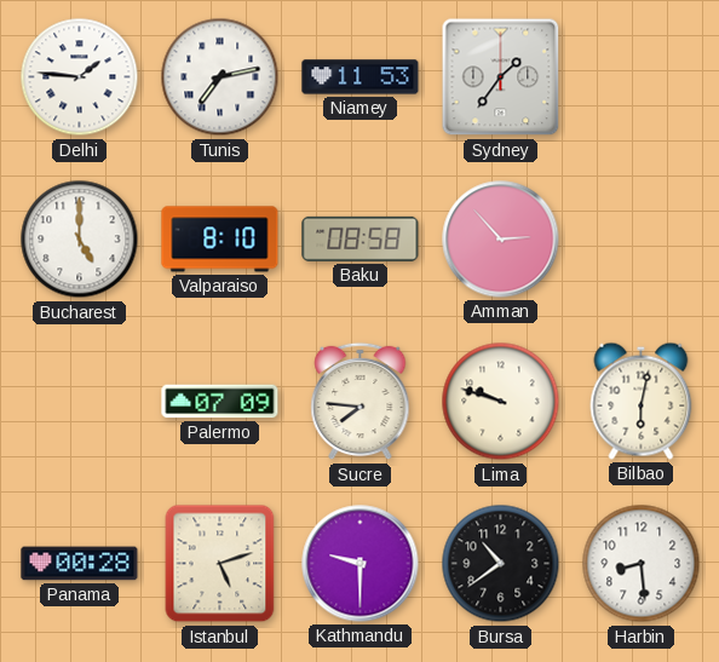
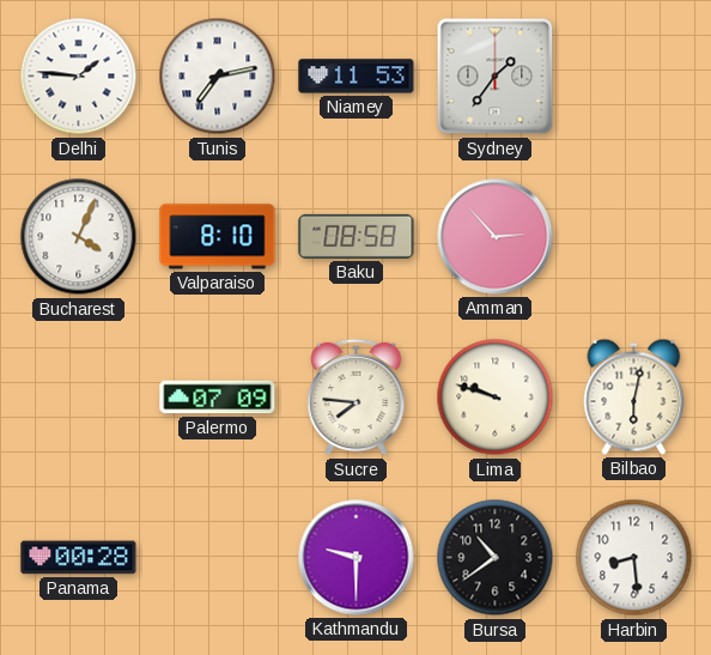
Bucharest: 5:00 -> 4:04
Istanbul: 5:12 -> none
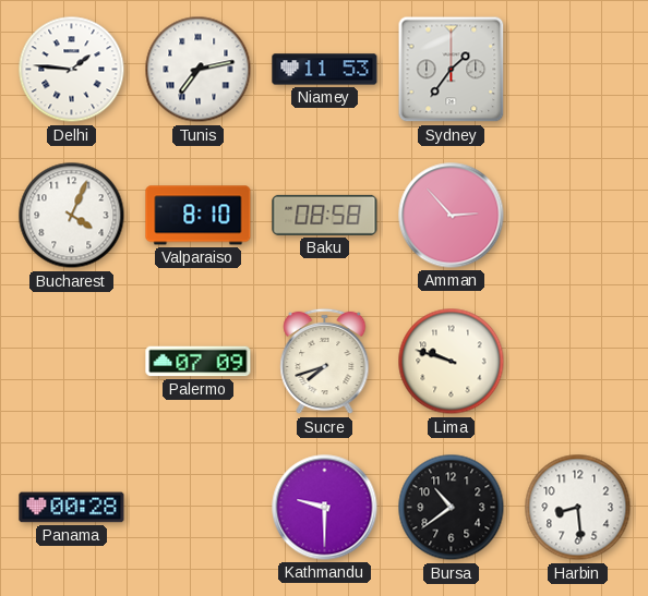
Sucre: 7:46 -> 7:42
Bilbao: 6:02 -> none
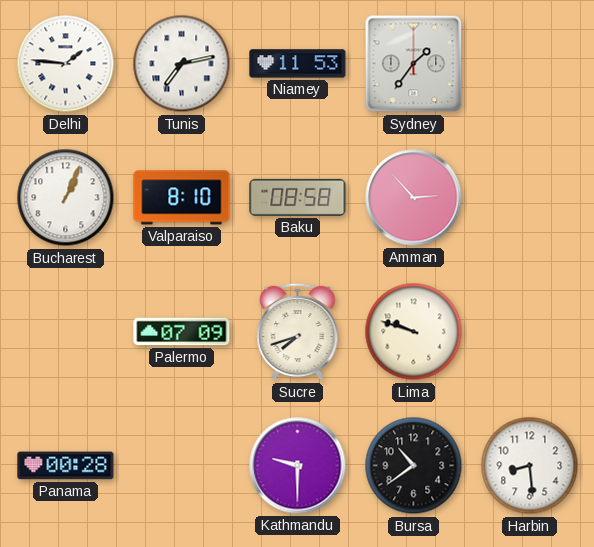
Bucharest: 4:04 -> 1:04
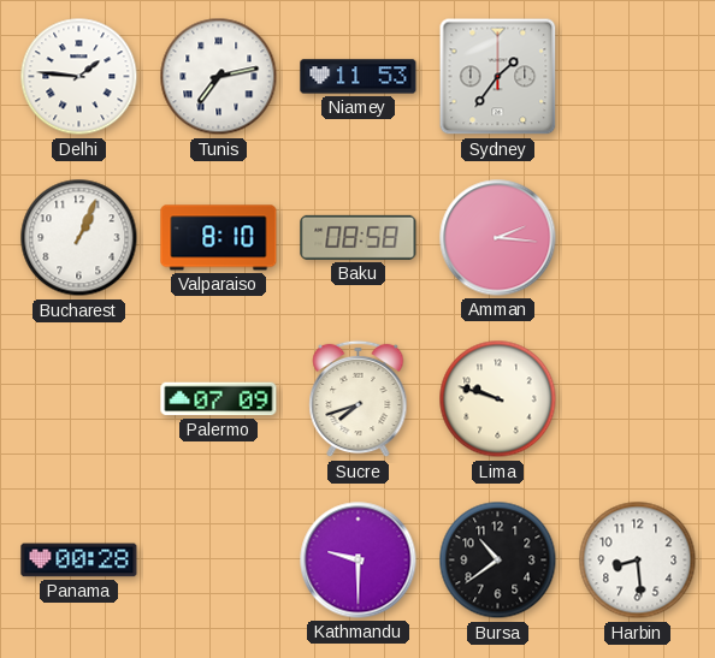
Amman: 2:53 -> 2:16
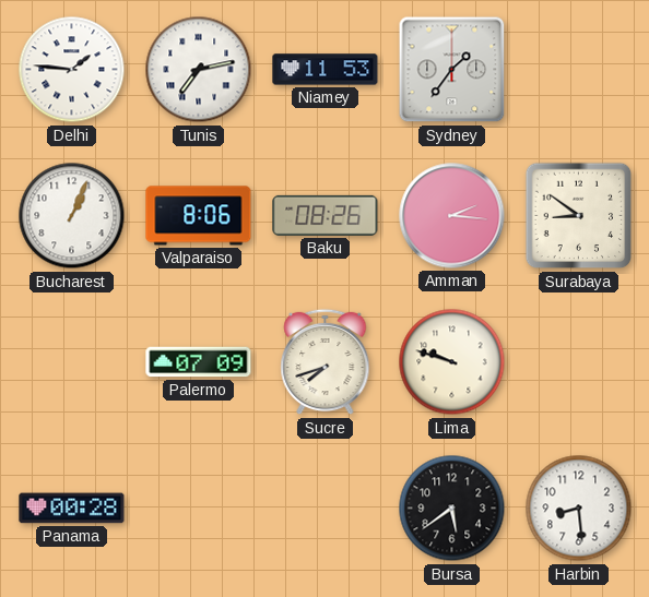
Valparaiso: 8:10 -> 8:06
Baku: 08:58 -> 08:26
Surabaya: none -> 8:51
Kathmandu: 9:30 -> none
Bursa: 10:39 -> 5:39
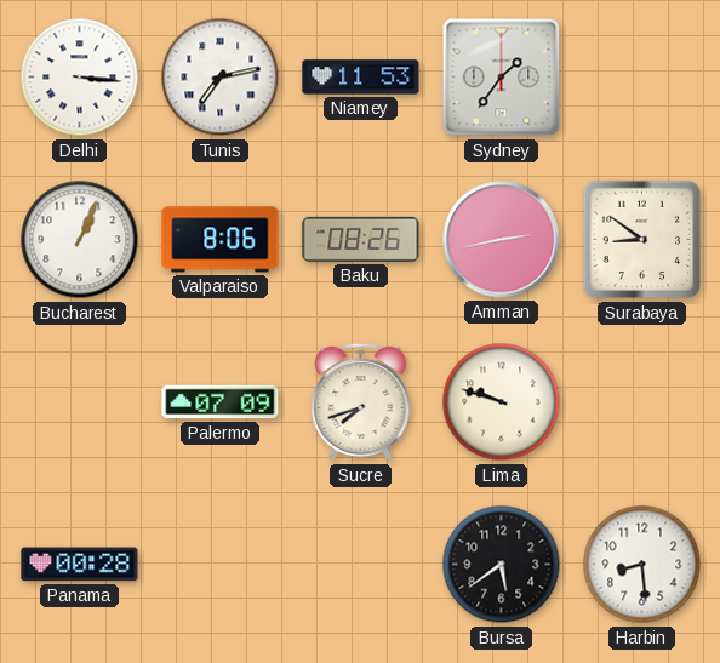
Delhi: 1:46 -> 3:16
Amman: 2:16 -> 2:43
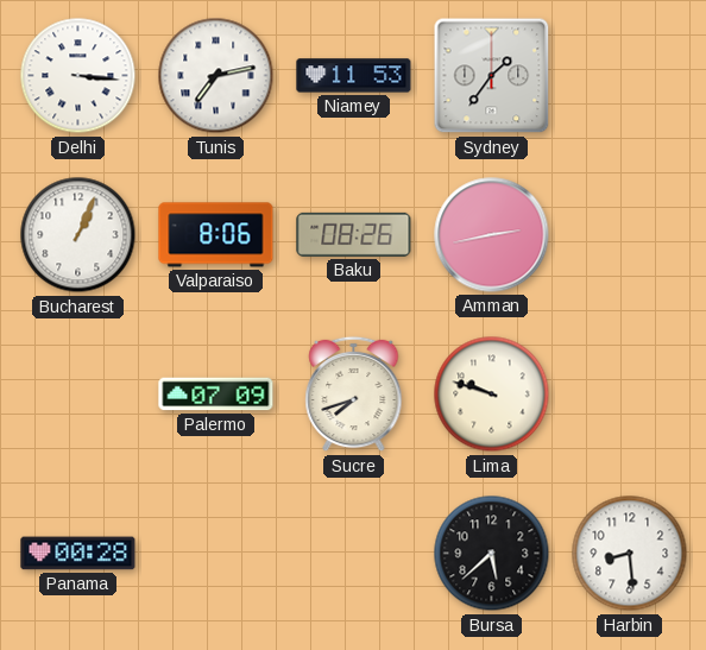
Surabaya: 8:51 -> none
Bursa: 5:39 -> 5:38
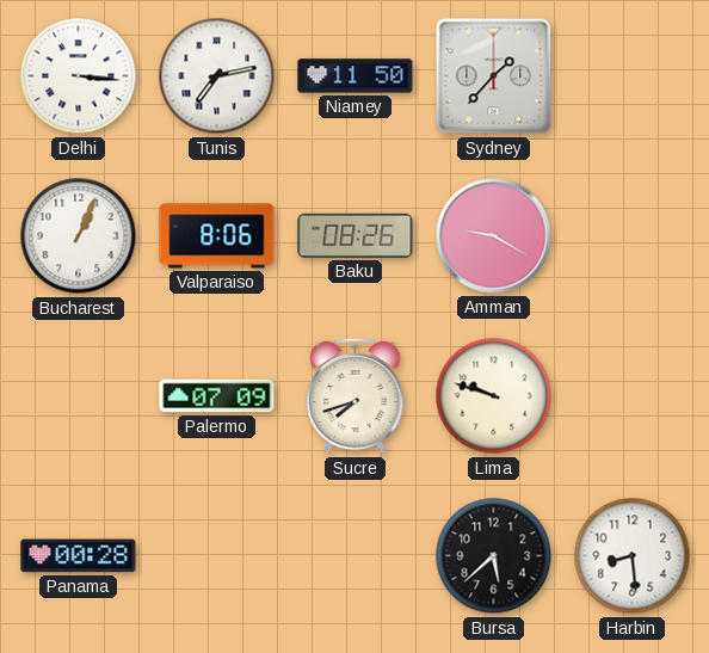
Niamey: 11:53 -> 11:50
Sydney: 1:36 -> 1:37
Amman: 2:43 -> 9:20
